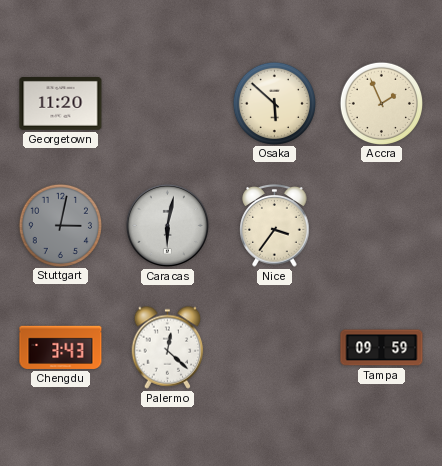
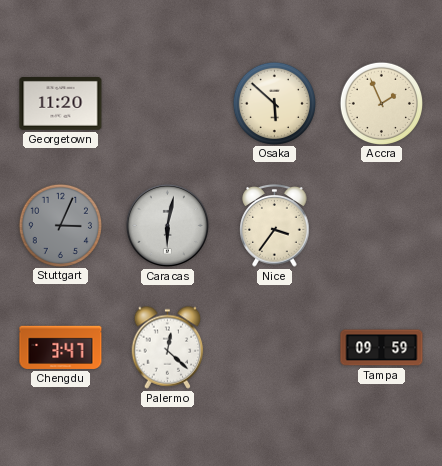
Stuttgart: 3:02 -> 3:04
Chengdu: 3:43 -> 3:47
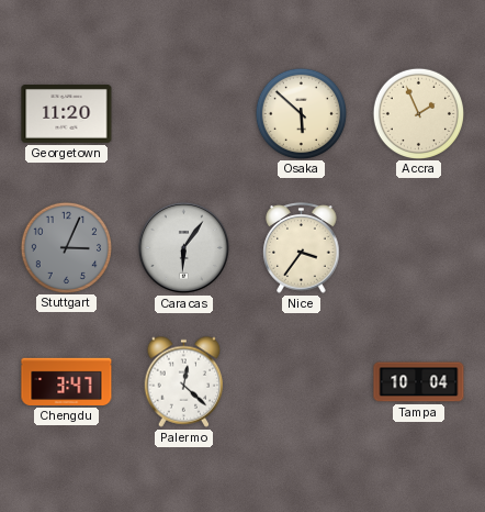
Caracas: 6:02 -> 6:06
Tampa: 09:59 -> 10:04
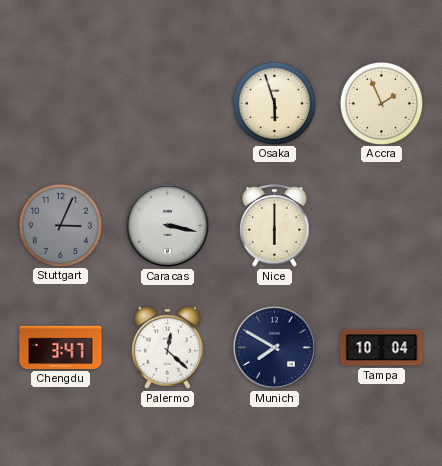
Georgetown: 11:20 -> none
Osaka: 5:52 -> 5:57
Caracas: 6:06 -> 3:17
Nice: 3:36 -> 6:00
Munich: none -> 7:50
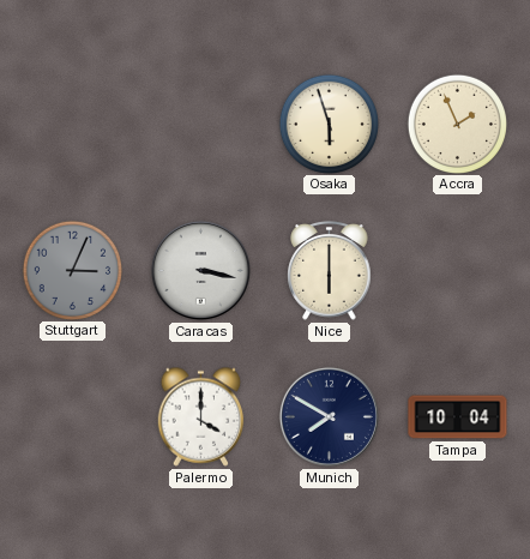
Chengdu: 3:47 -> none
Palermo: 12:22 -> 4:00
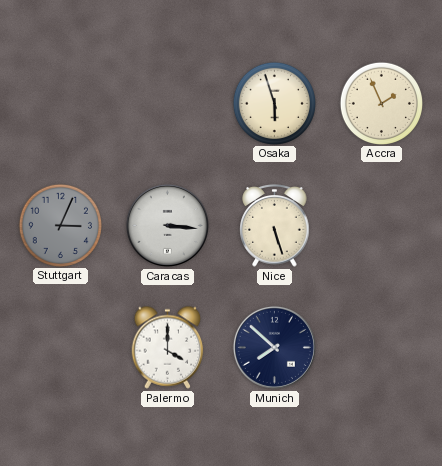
Caracas: 3:17 -> 3:16
Nice: 6:00 -> 5:27
Munich: 7:50 -> 7:52
Tampa: 10:04 -> none
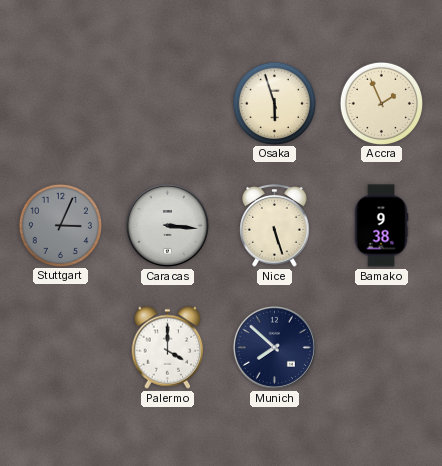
Bamako: none -> 9:38
